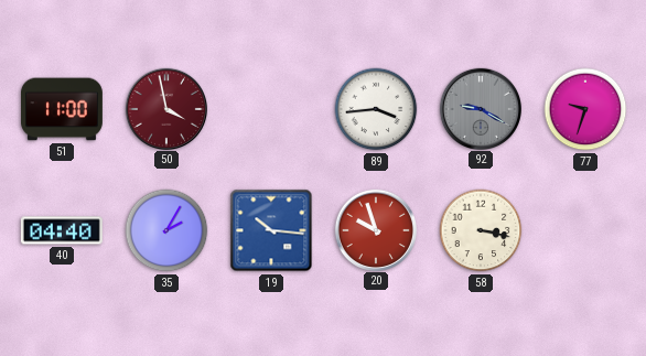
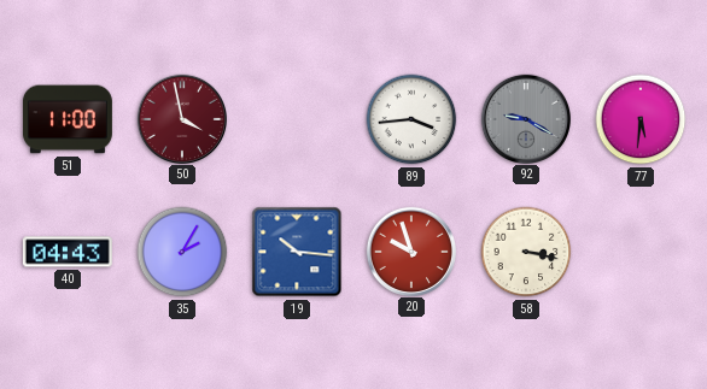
77: 9:33 -> 5:31
40: 04:40 -> 04:43
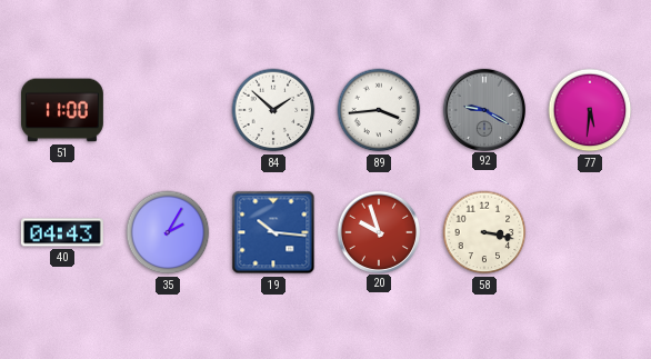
50: 3:58 -> none
84: none -> 1:52
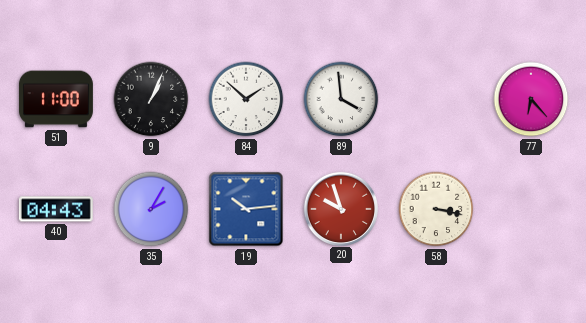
9: none -> 1:04
89: 3:44 -> 3:59
92: 9:20 -> none
77: 5:31 -> 6:23
19: 10:16 -> 10:14
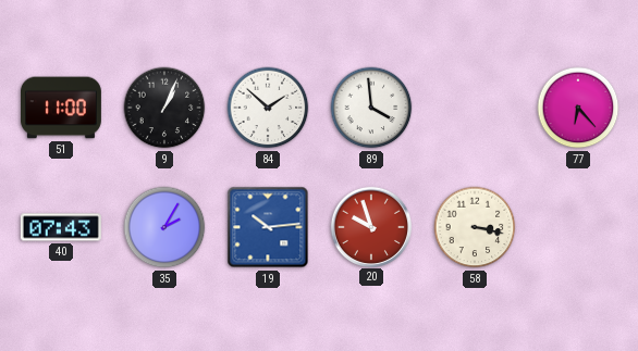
40: 04:43 -> 07:43
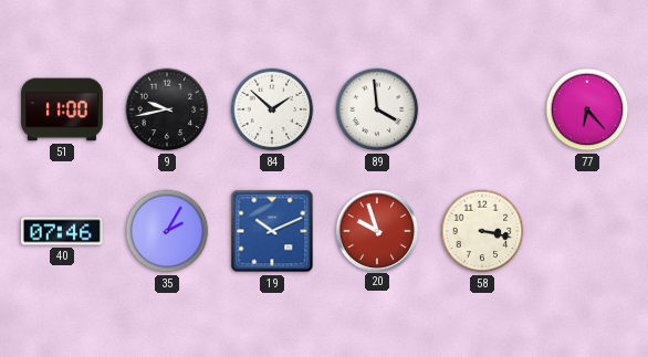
9: 1:04 -> 9:43
40: 07:43 -> 07:46
19: 10:14 -> 10:11
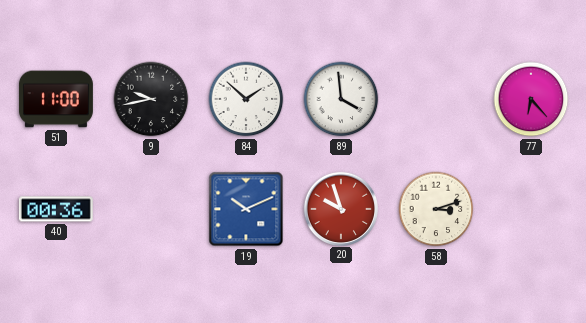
40: 07:46 -> 00:36
35: 2:05 -> none
58: 3:17 -> 3:12
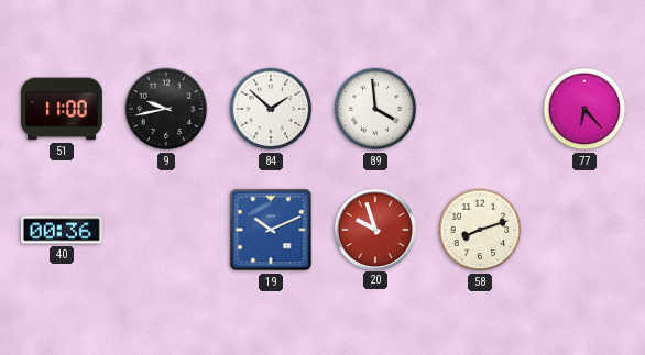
58: 3:12 -> 8:12
